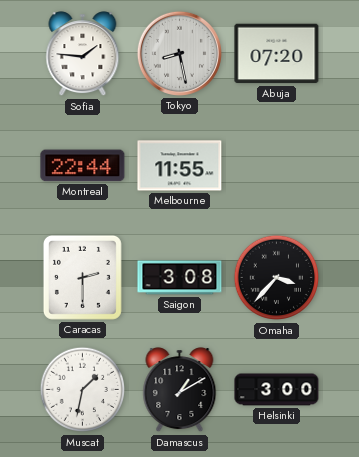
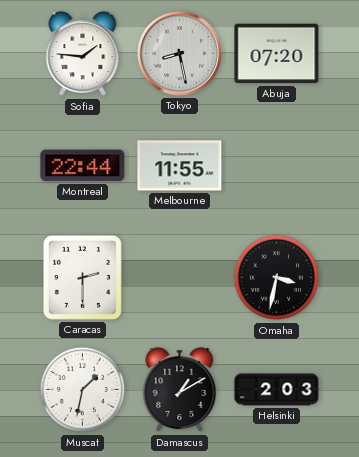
Saigon: 3:08 -> none
Omaha: 3:37 -> 3:32
Helsinki: 3:00 -> 2:03
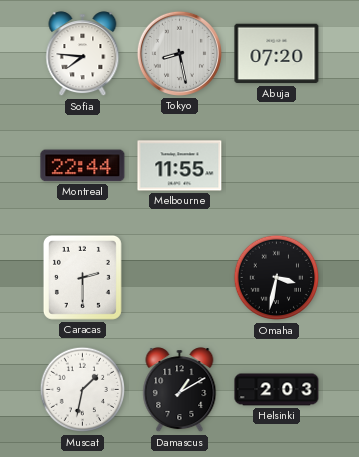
Sofia: 1:46 -> 7:46
